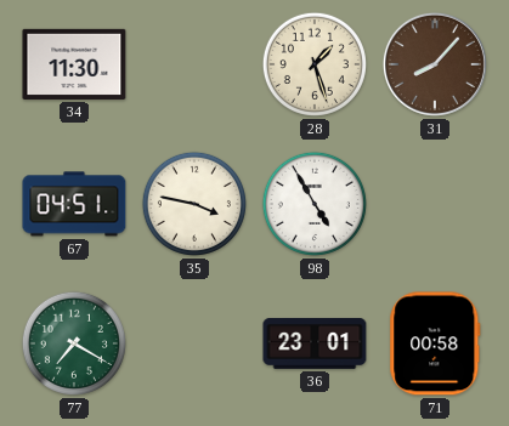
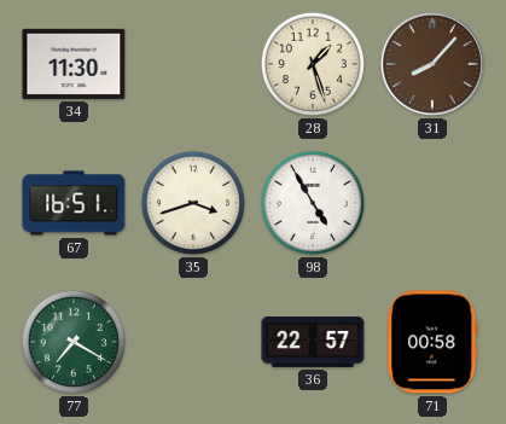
67: 04:51 -> 16:51
35: 3:47 -> 3:42
36: 23:01 -> 22:57
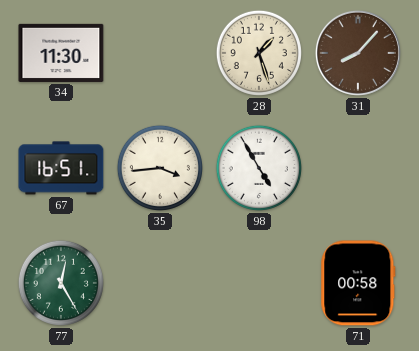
35: 3:42 -> 3:44
77: 7:20 -> 12:25
36: 22:57 -> none
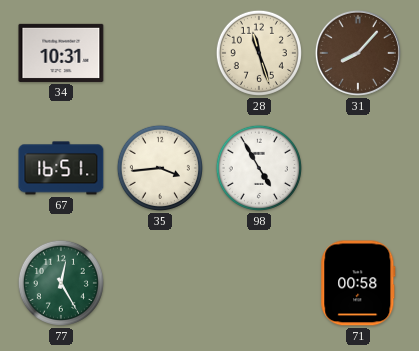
34: 11:30 -> 10:31
28: 1:27 -> 11:27
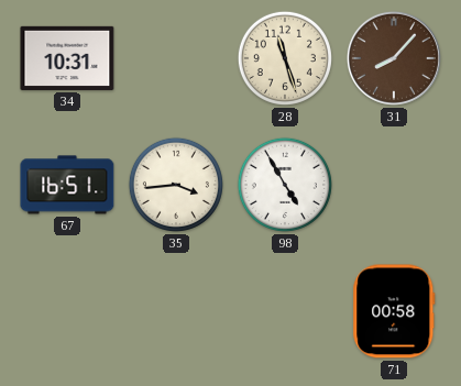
77: 12:25 -> none
